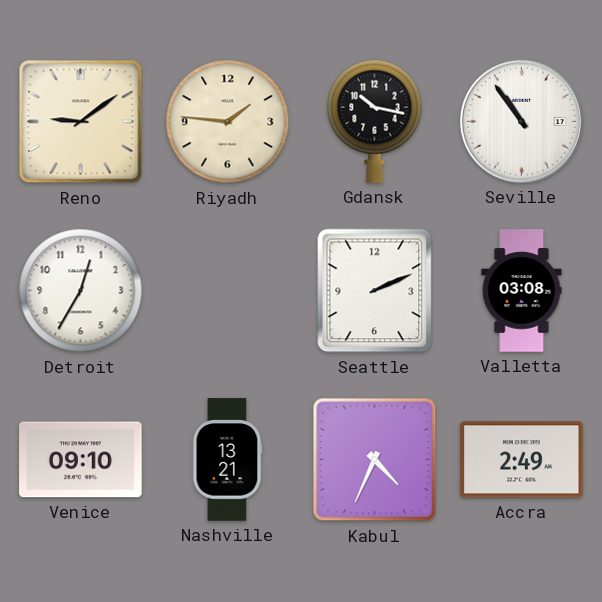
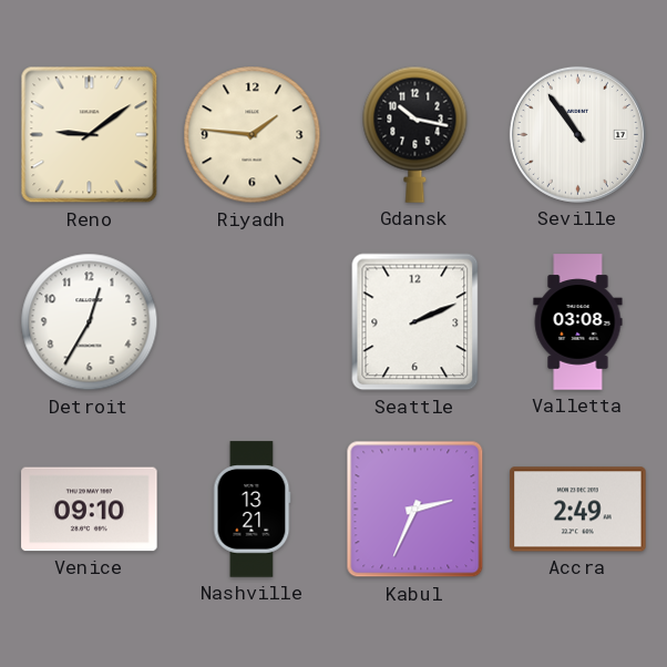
Kabul: 4:34 -> 2:34
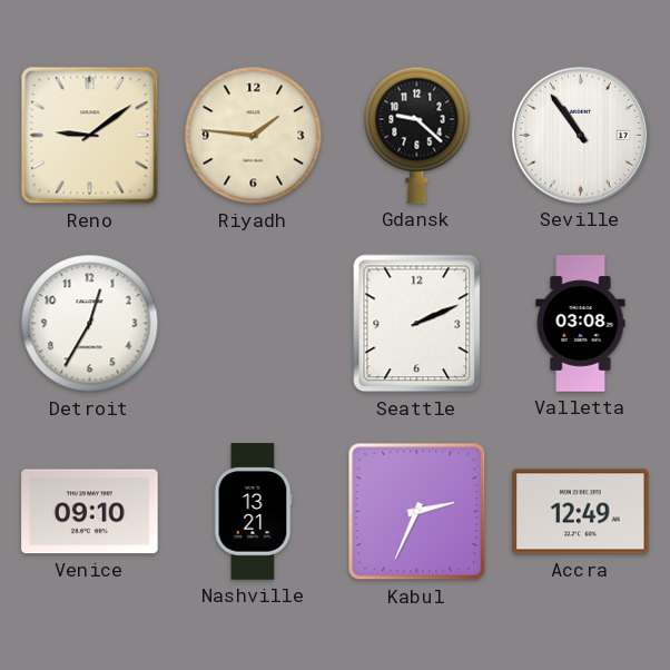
Gdansk: 10:17 -> 9:22
Accra: 2:49 -> 12:49
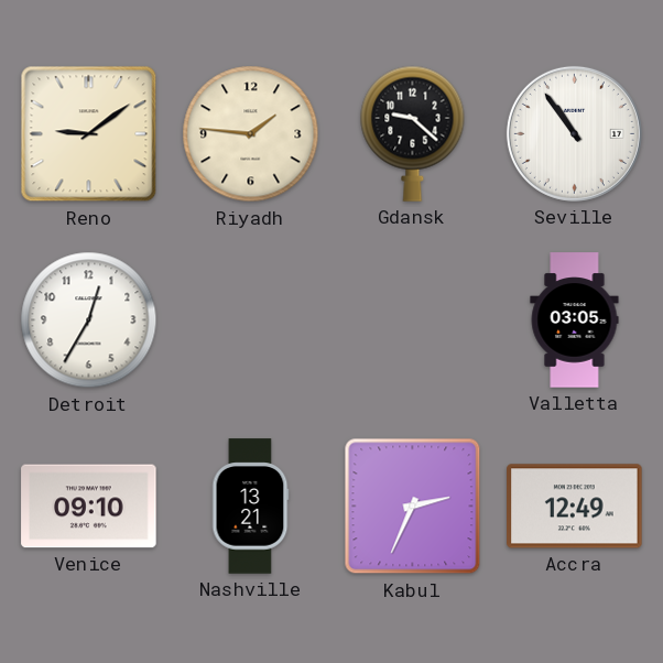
Seattle: 2:11 -> none
Valletta: 03:08 -> 03:05
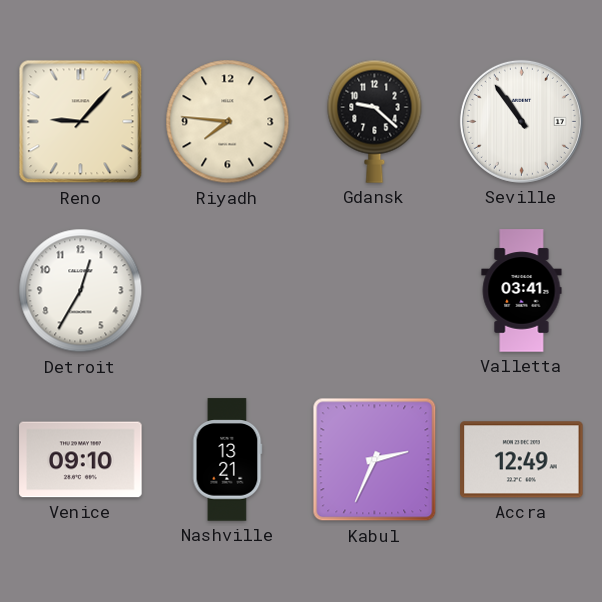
Reno: 9:09 -> 9:07
Riyadh: 1:46 -> 7:46
Valletta: 03:05 -> 03:41
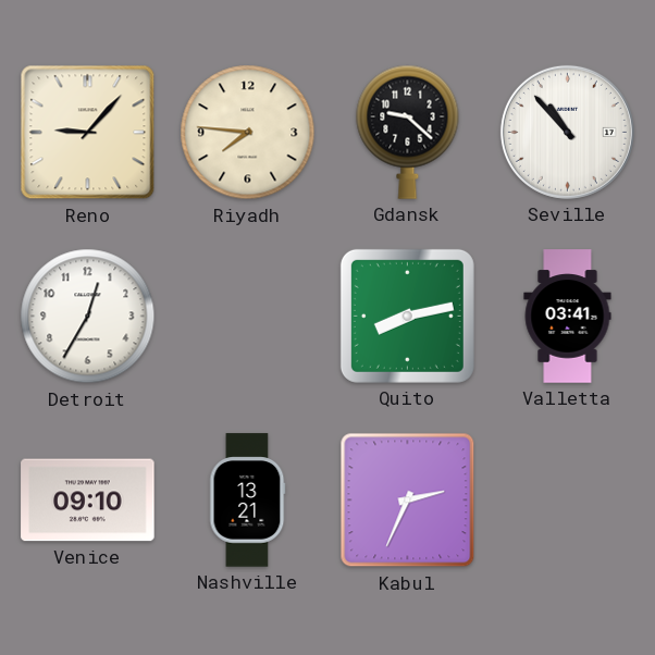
Seville: 10:54 -> 10:53
Quito: none -> 8:13
Accra: 12:49 -> none
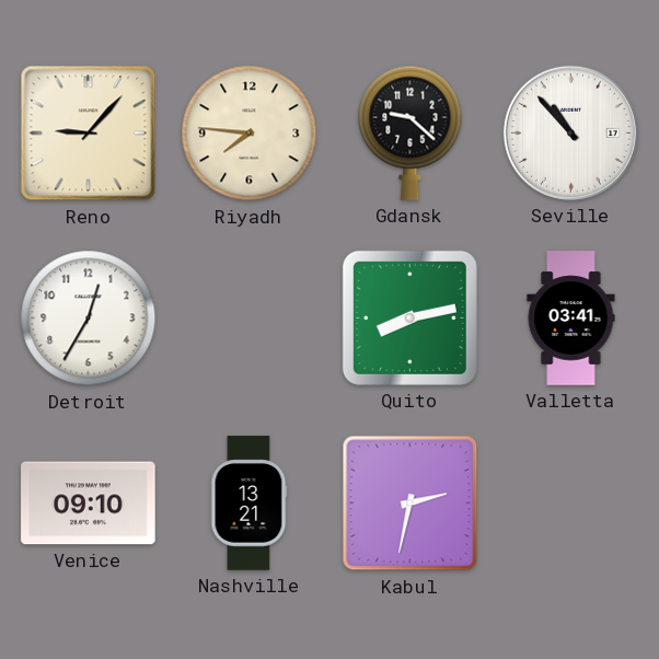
Kabul: 2:34 -> 2:32
